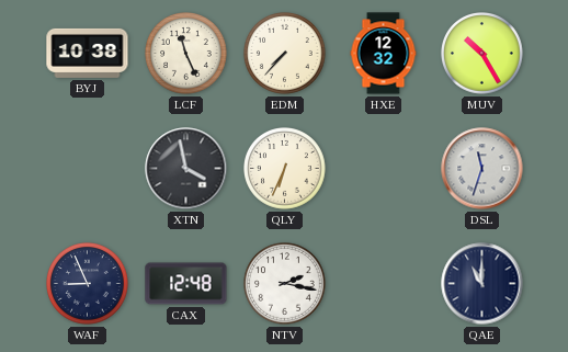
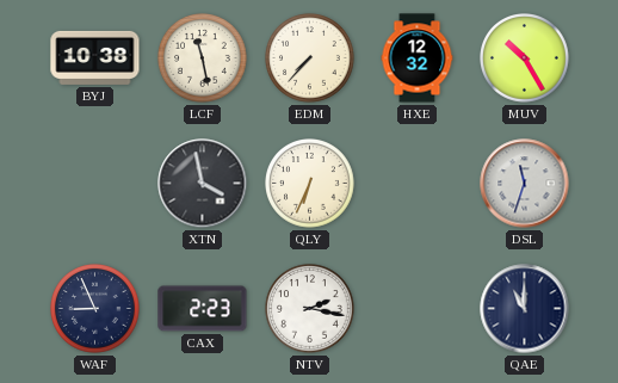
LCF: 11:26 -> 11:28
CAX: 12:48 -> 2:23
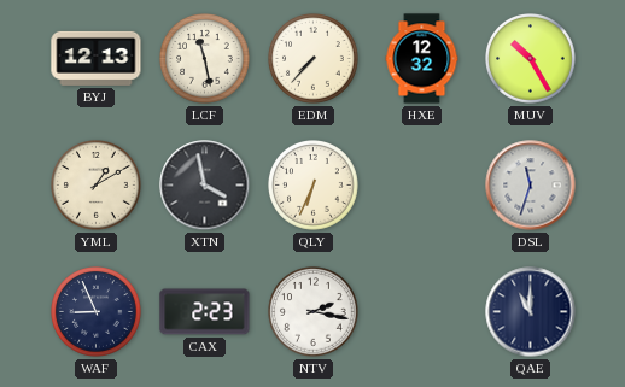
BYJ: 10:38 -> 12:13
YML: none -> 1:10
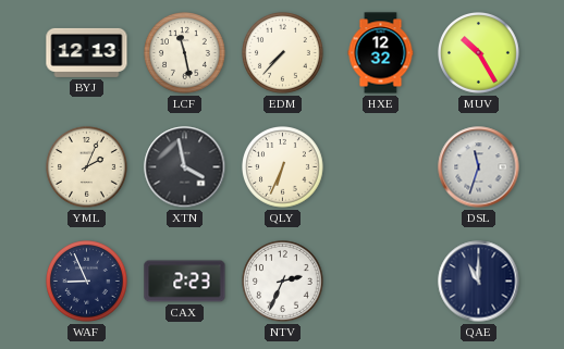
YML: 1:10 -> 2:04
NTV: 2:17 -> 2:34
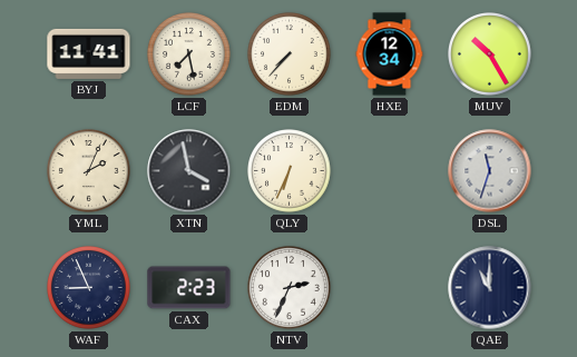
BYJ: 12:13 -> 11:41
LCF: 11:28 -> 7:28
HXE: 12:32 -> 12:34
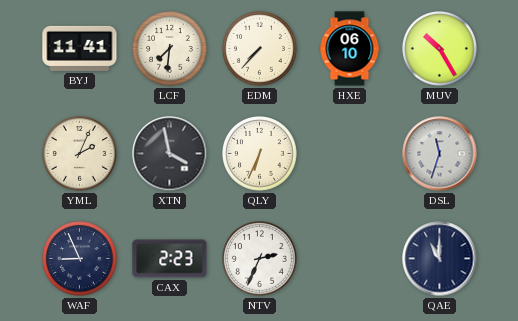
LCF: 7:28 -> 7:31
HXE: 12:34 -> 06:10
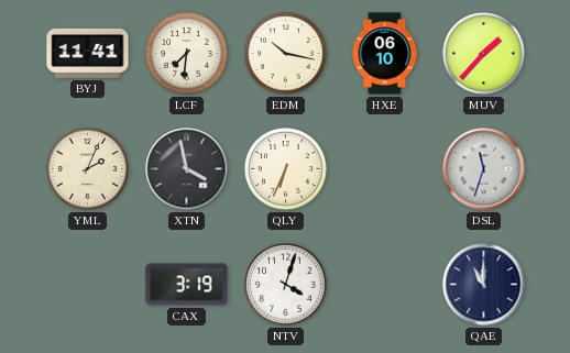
EDM: 7:37 -> 10:17
MUV: 10:25 -> 1:37
WAF: 8:56 -> none
CAX: 2:23 -> 3:19
NTV: 2:34 -> 4:03
